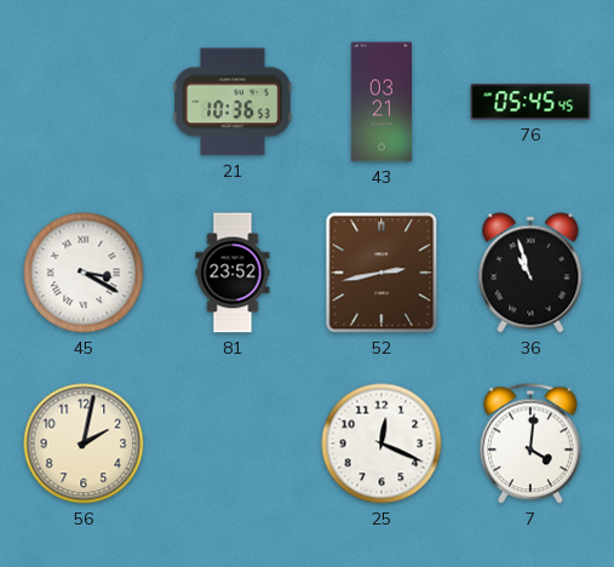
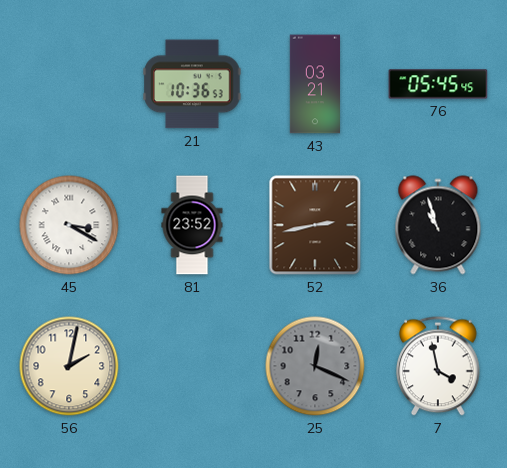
25 dial: white -> grey
7: 4:01 -> 3:58
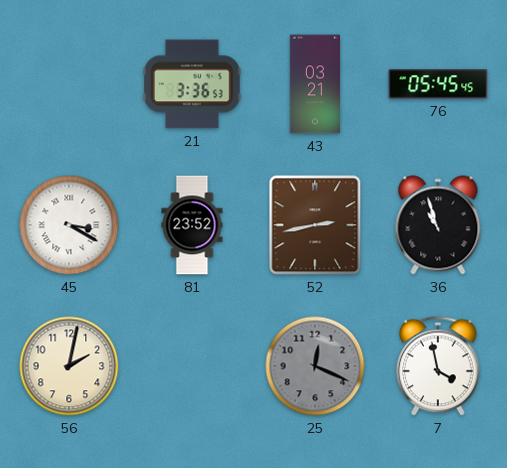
21: 10:36 -> 3:36
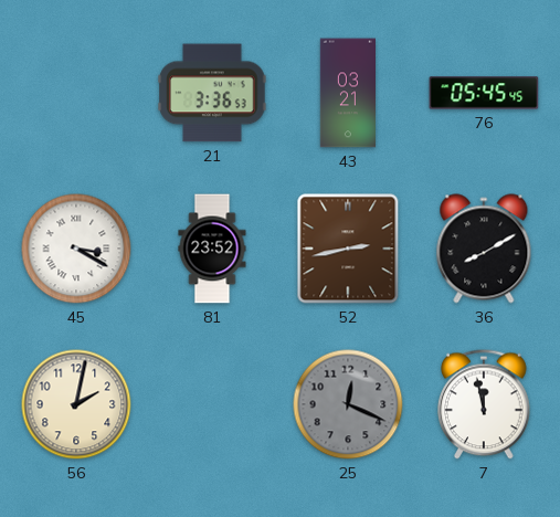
36: 10:57 -> 8:10
7: 3:58 -> 11:58
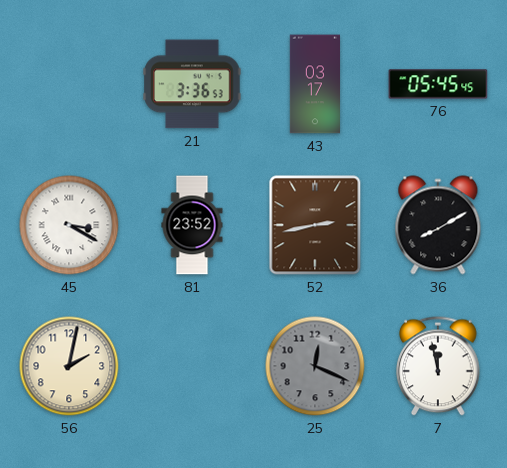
43: 03:21 -> 03:17
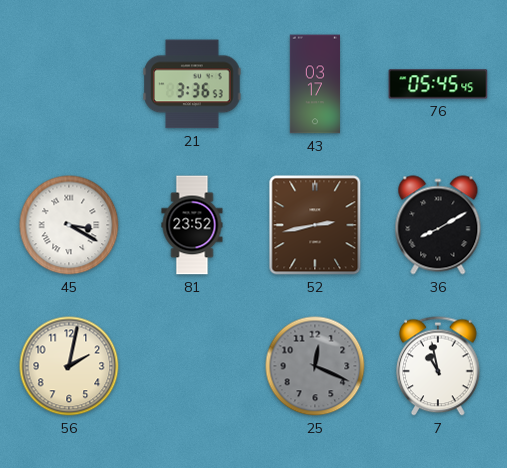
7: 11:58 -> 10:58
